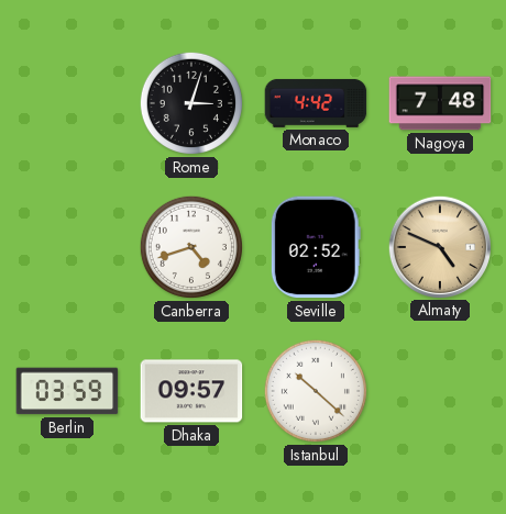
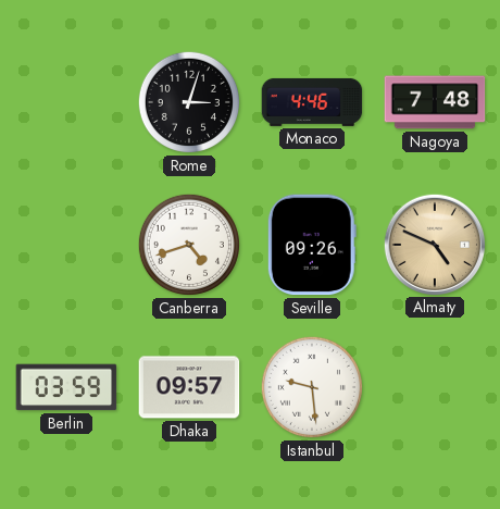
Monaco: 4:42 -> 4:46
Seville: 02:52 -> 09:26
Istanbul: 10:22 -> 9:29
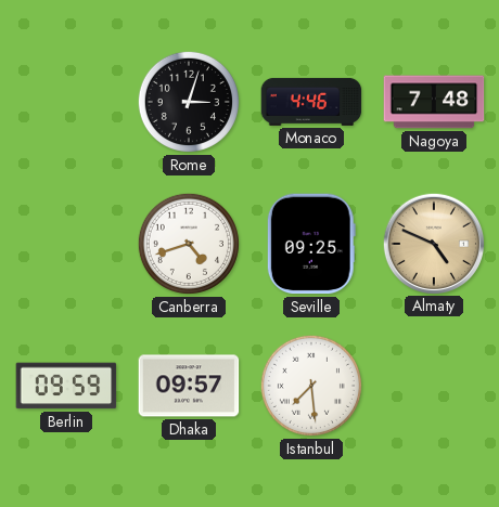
Seville: 09:26 -> 09:25
Berlin: 03:59 -> 09:59
Istanbul: 9:29 -> 7:29
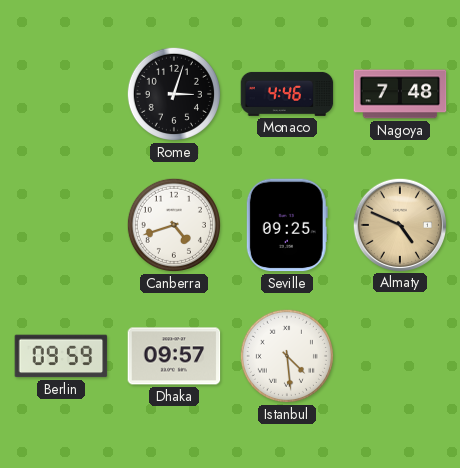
Istanbul: 7:29 -> 4:29
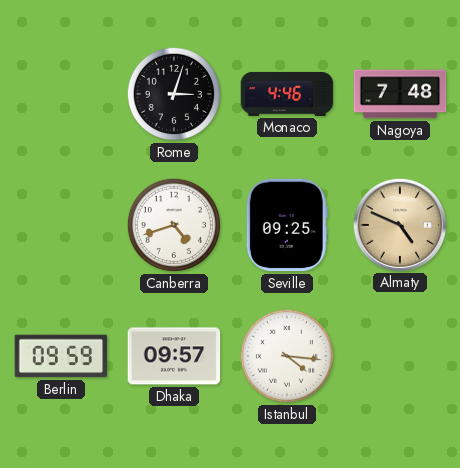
Istanbul: 4:29 -> 4:16
